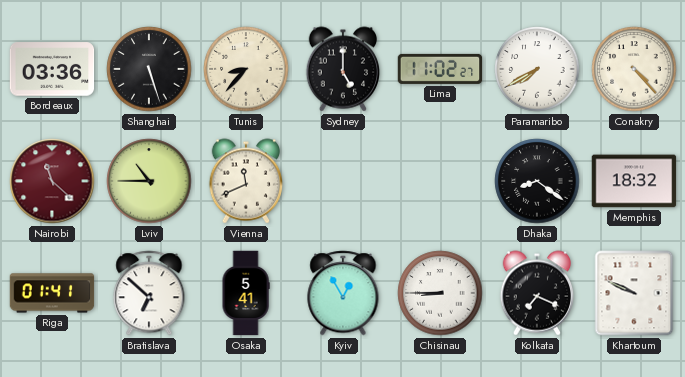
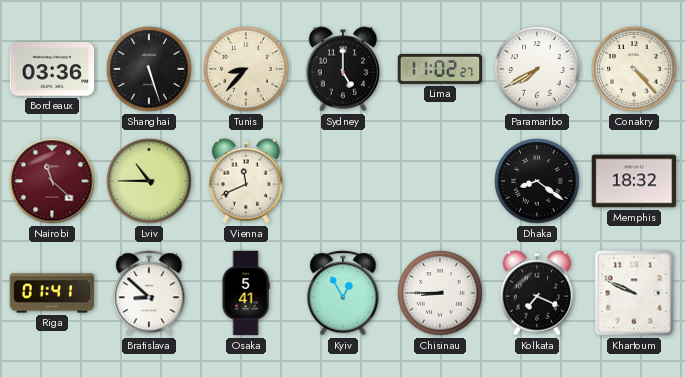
Bratislava: 6:52 -> 8:52
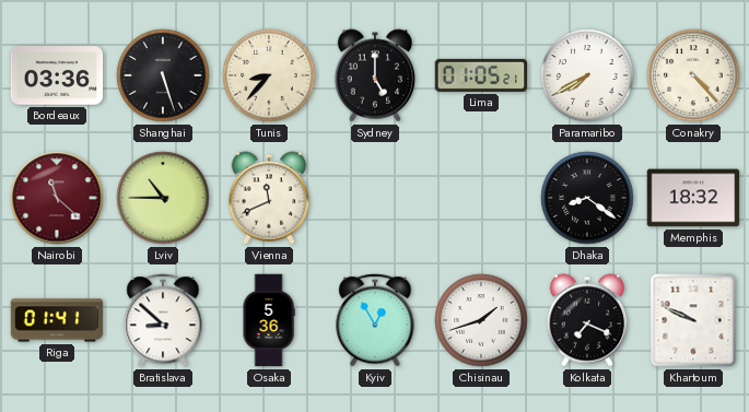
Lima: 11:02 -> 01:05
Osaka: 5:41 -> 5:36
Chisinau: 8:45 -> 1:42
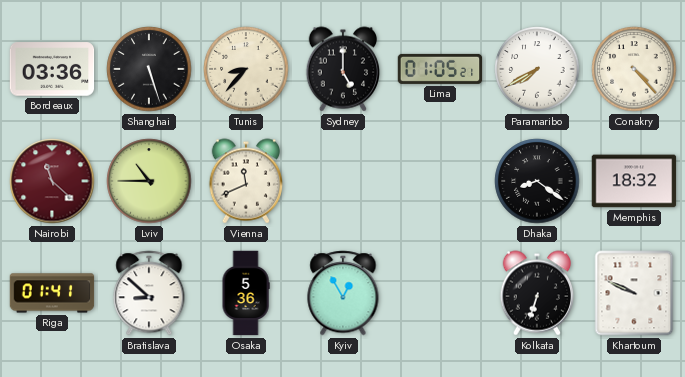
Chisinau: 1:42 -> none
Kolkata: 7:19 -> 6:33
